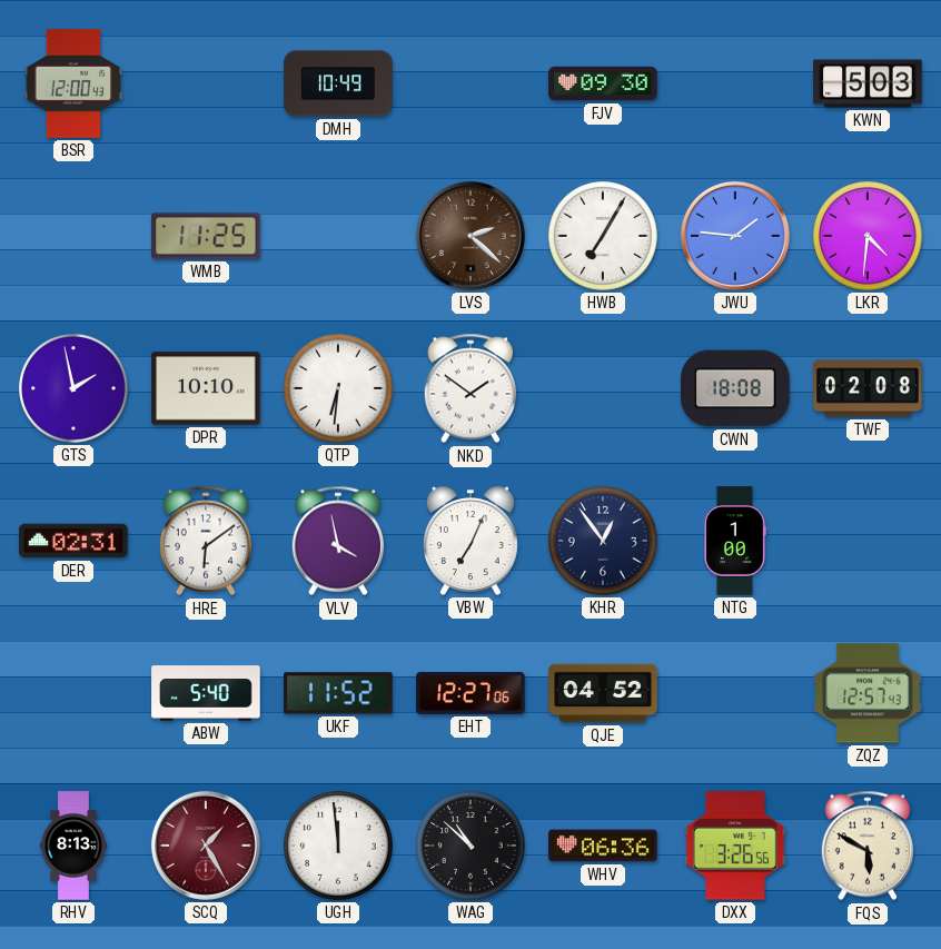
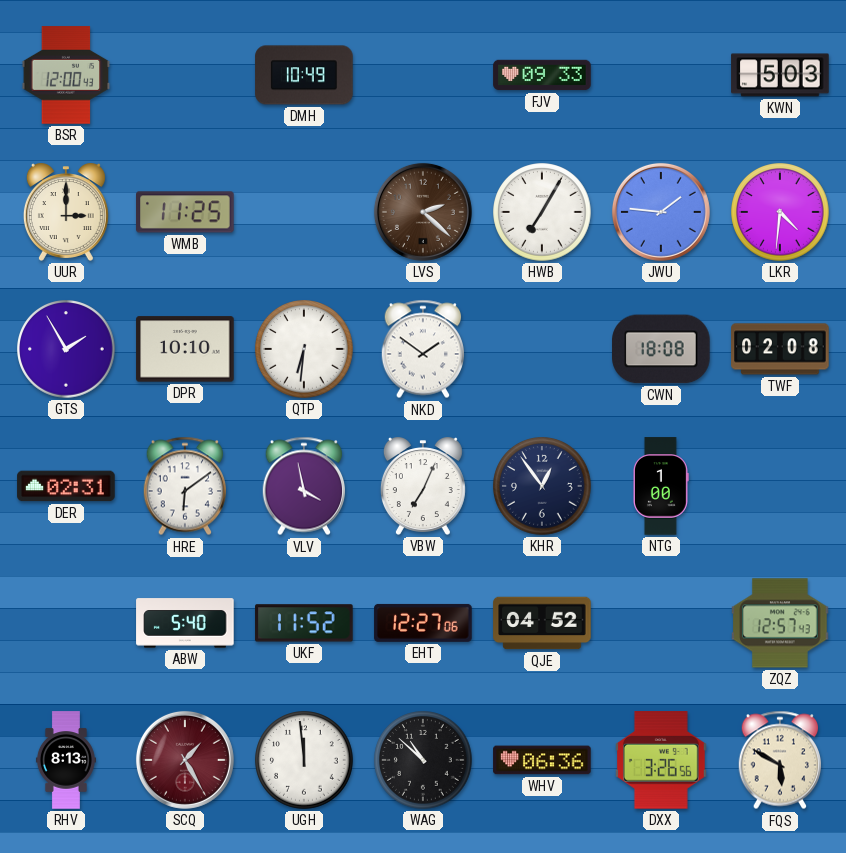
FJV: 09:30 -> 09:33
UUR: none -> 3:00
GTS: 1:58 -> 1:55
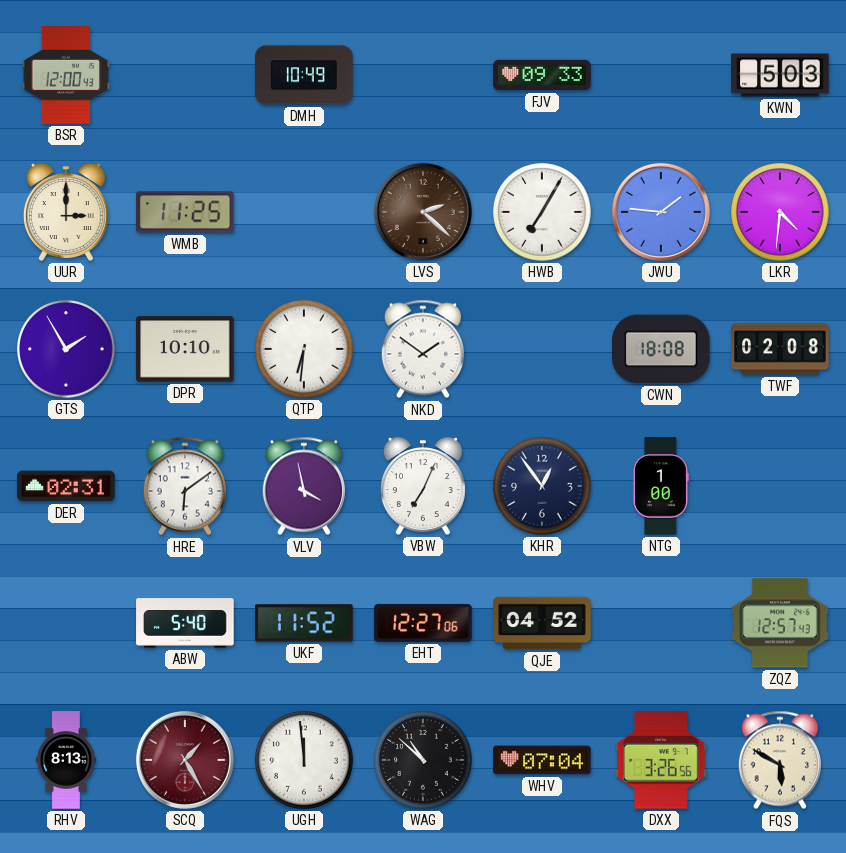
WHV: 06:36 -> 07:04
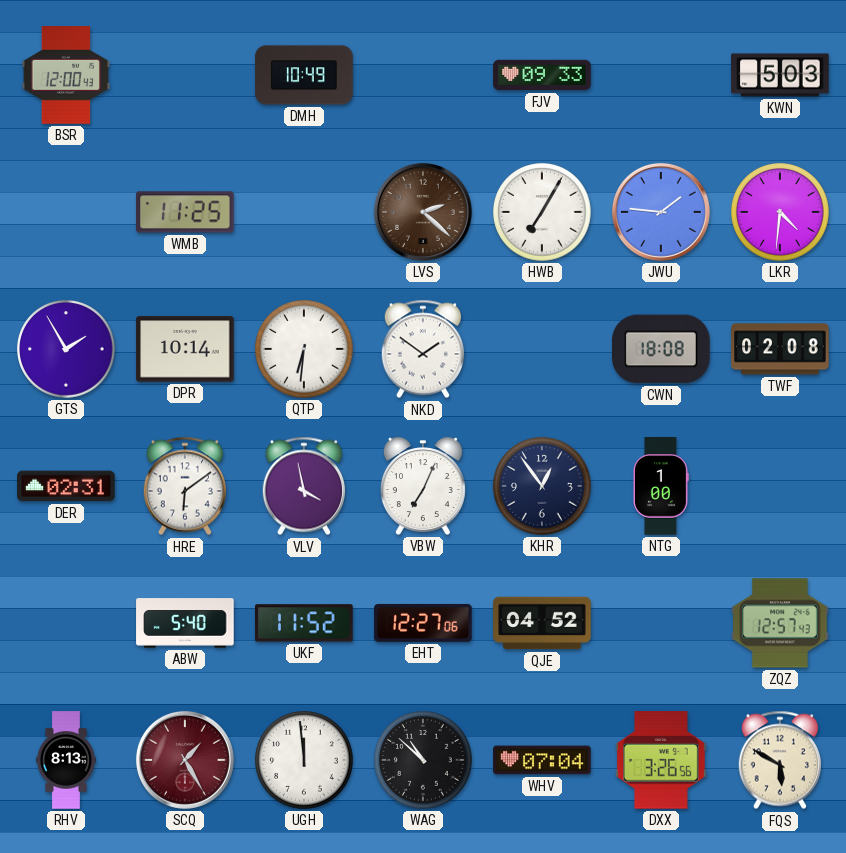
UUR: 3:00 -> none
DPR: 10:10 -> 10:14
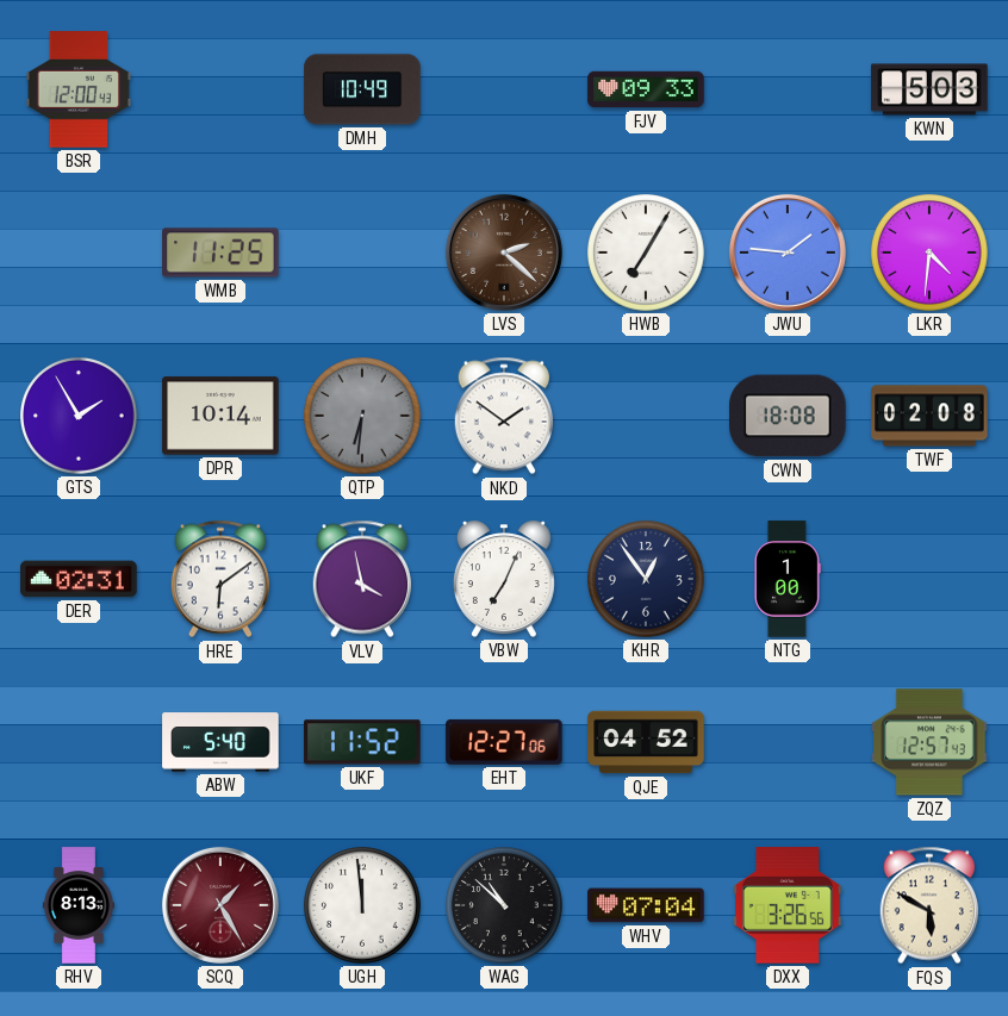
QTP dial: white -> grey
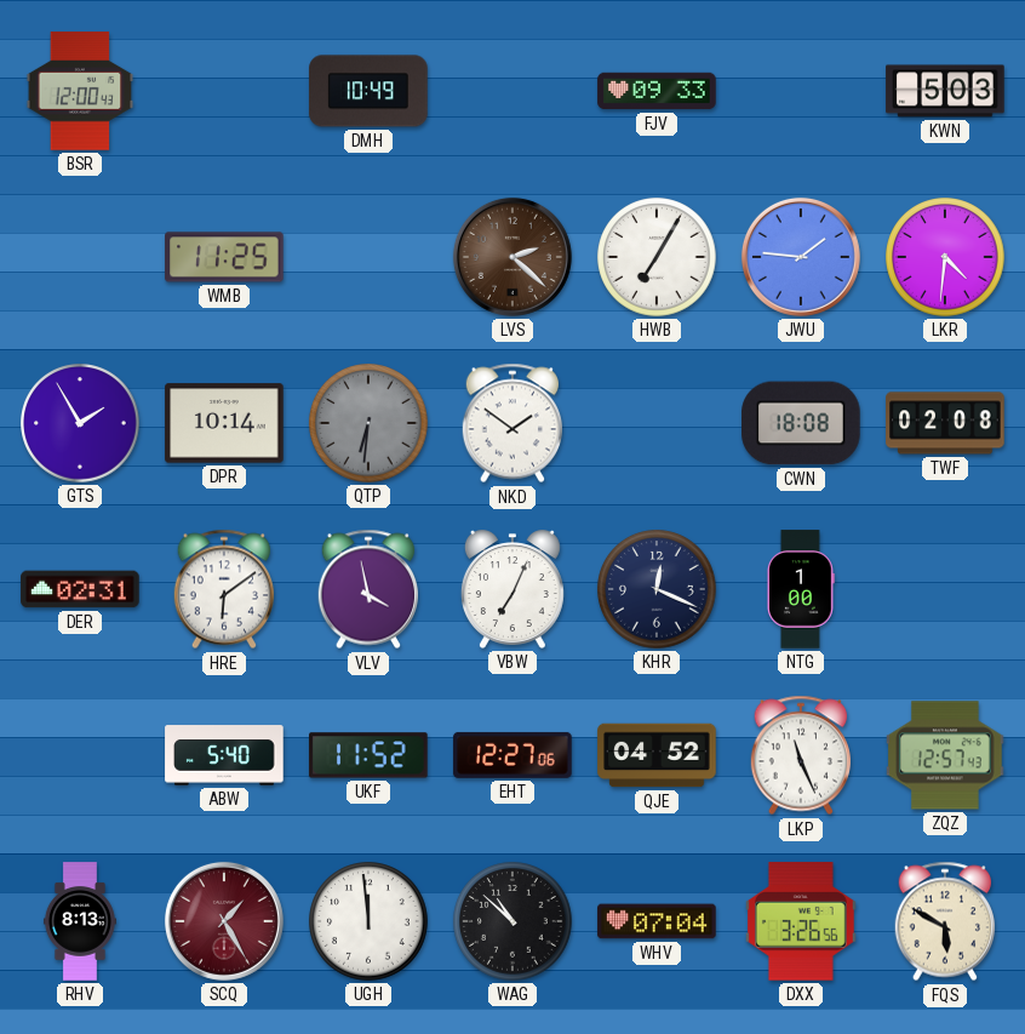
KHR: 12:54 -> 12:19
LKP: none -> 11:26
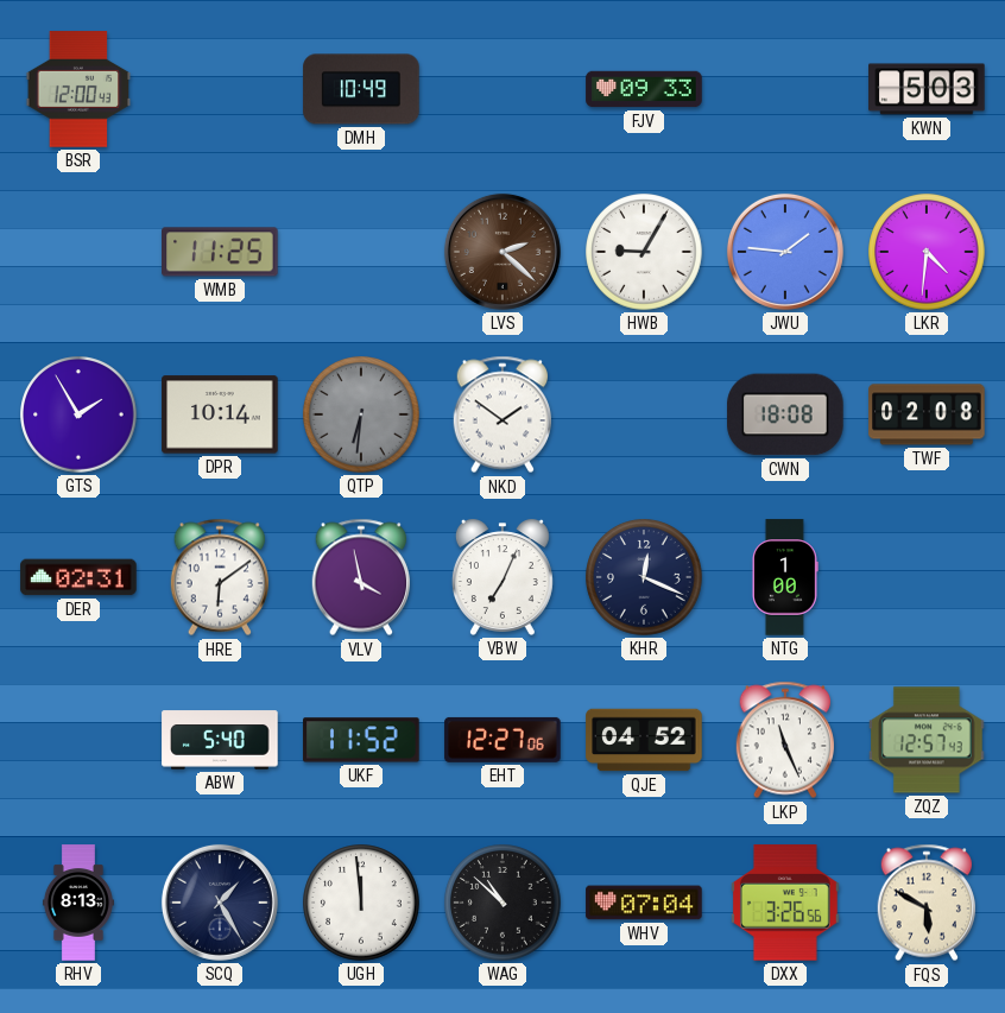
HWB: 7:05 -> 9:05
SCQ dial: burgundy -> navy
